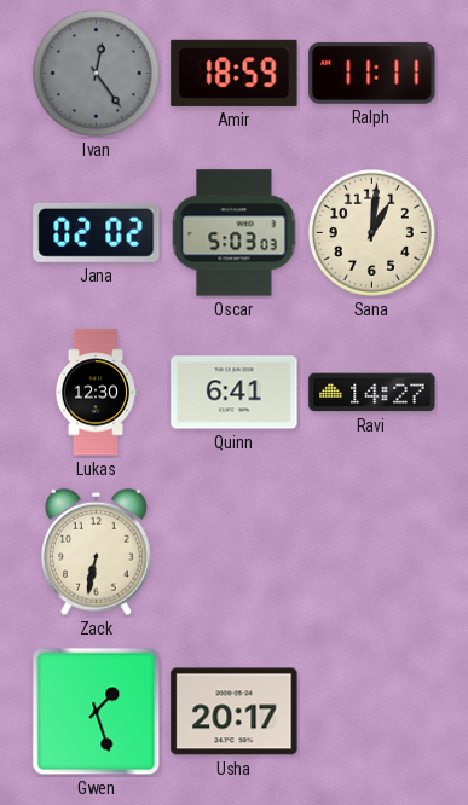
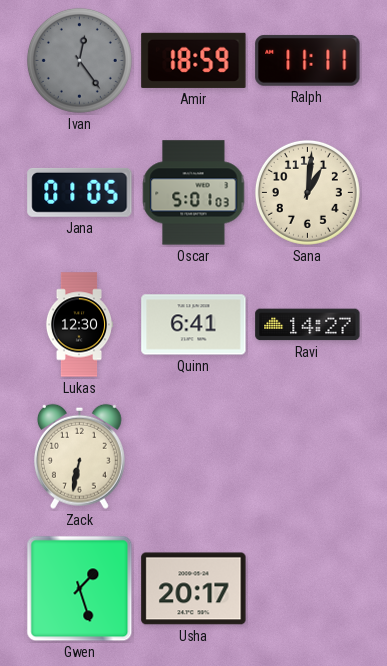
Jana: 02:02 -> 01:05
Oscar: 5:03 -> 5:01
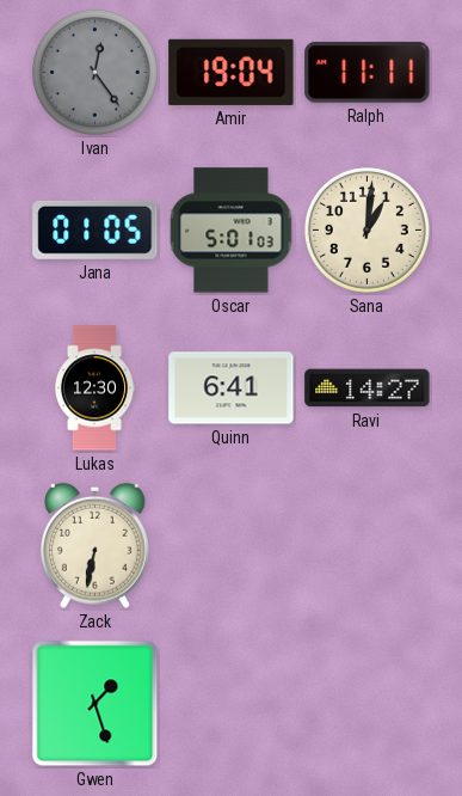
Amir: 18:59 -> 19:04
Usha: 20:17 -> none
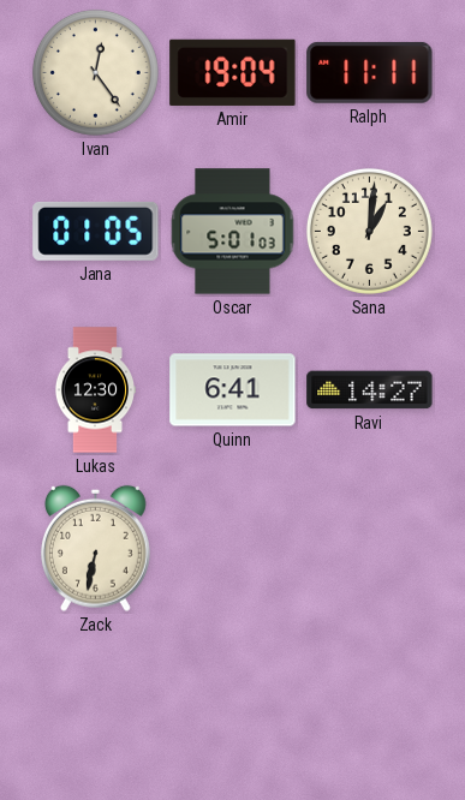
Ivan dial: grey -> cream
Gwen: 1:27 -> none
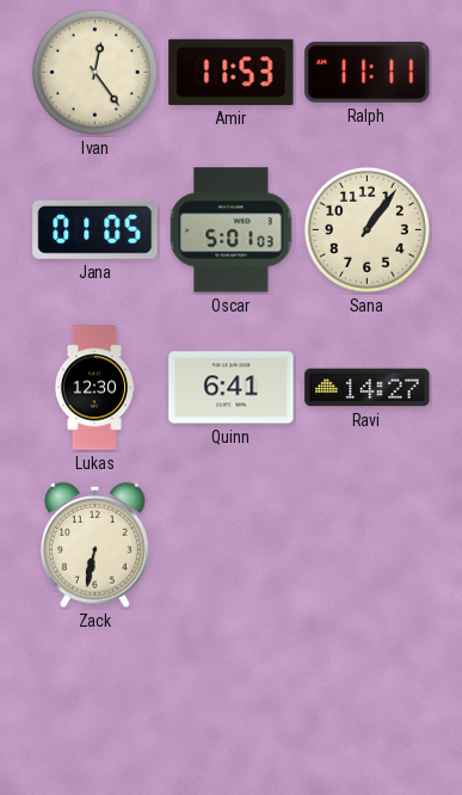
Amir: 19:04 -> 11:53
Sana: 1:01 -> 1:06
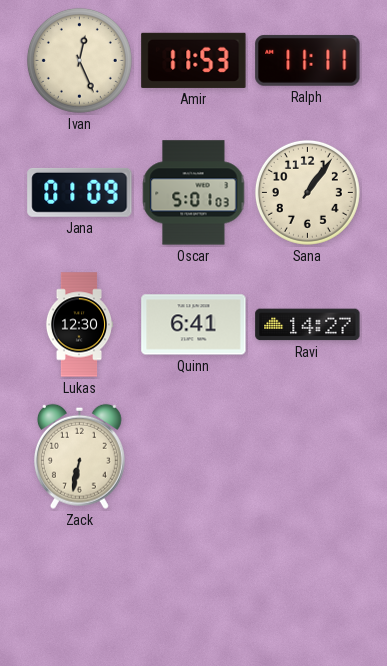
Ivan: 12:24 -> 12:26
Jana: 01:05 -> 01:09
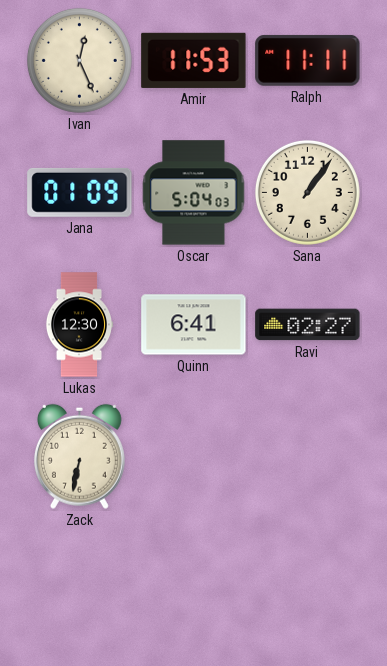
Oscar: 5:01 -> 5:04
Ravi: 14:27 -> 02:27
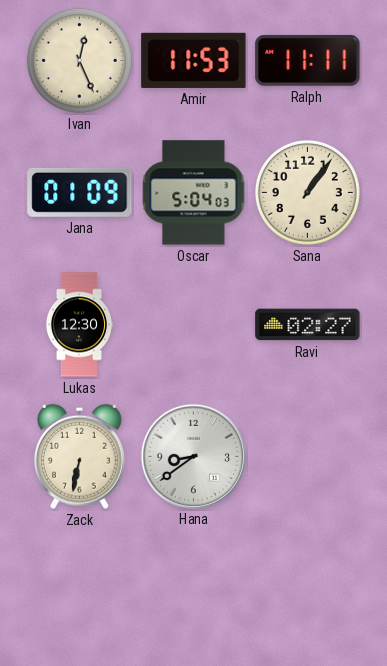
Quinn: 6:41 -> none
Hana: none -> 8:39
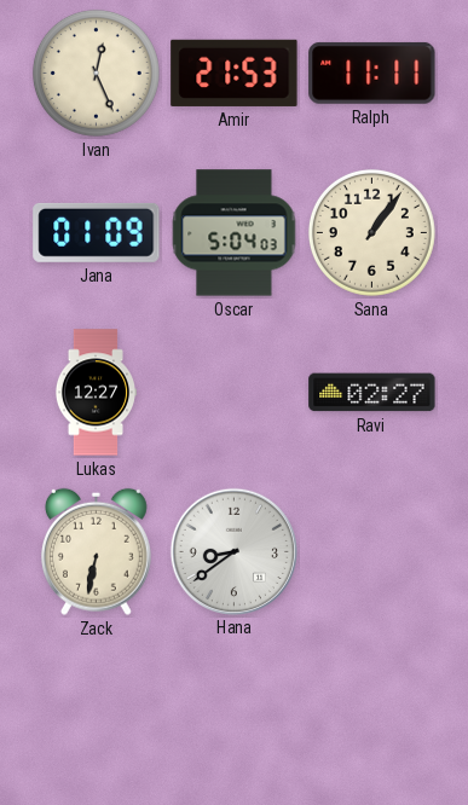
Amir: 11:53 -> 21:53
Lukas: 12:30 -> 12:27
